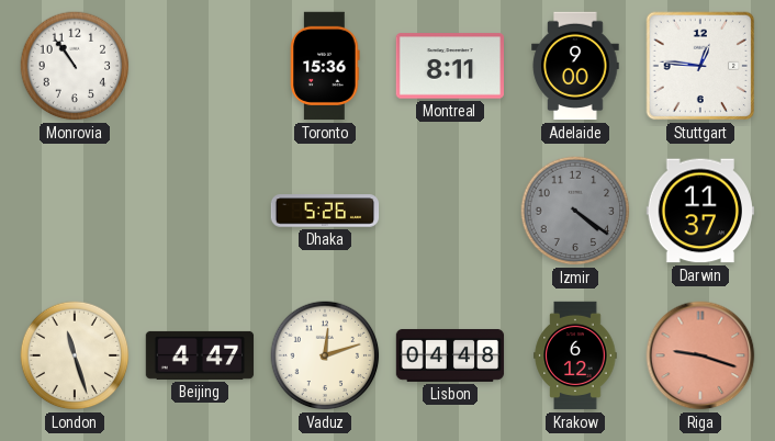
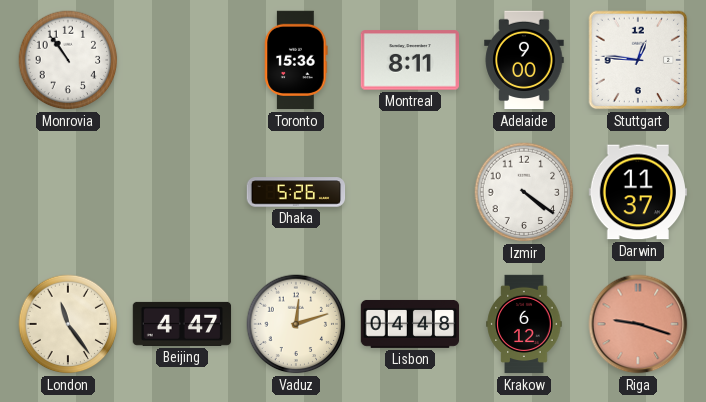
Izmir dial: grey -> white
London: 11:27 -> 11:24
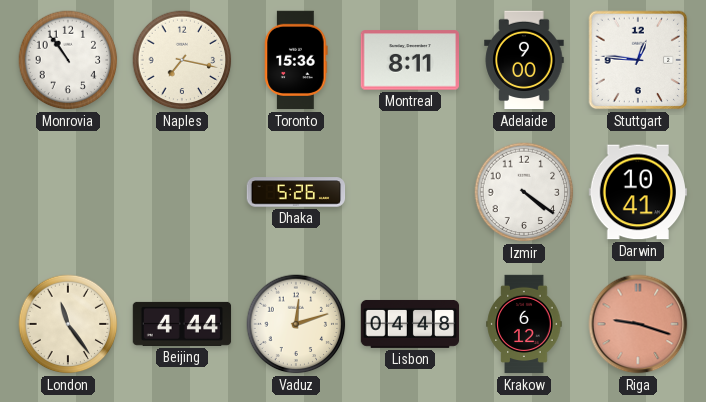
Naples: none -> 7:17
Darwin: 11:37 -> 10:41
Beijing: 4:47 -> 4:44
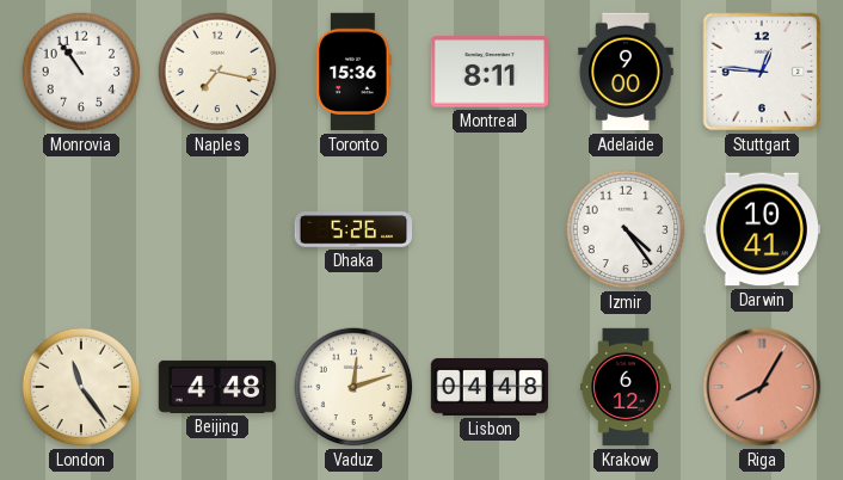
Izmir: 4:21 -> 4:24
Beijing: 4:44 -> 4:48
Riga: 9:18 -> 8:05
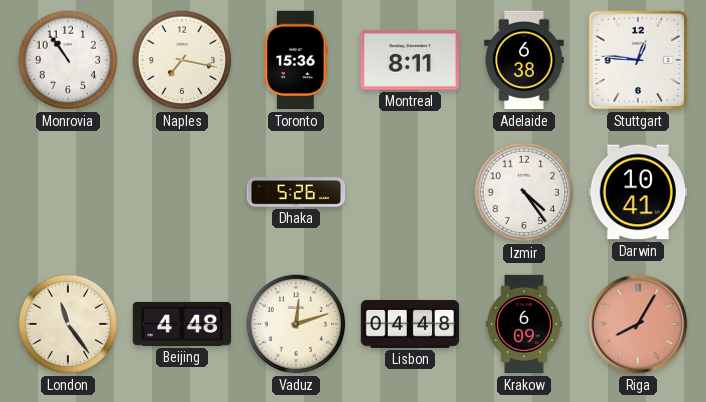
Adelaide: 9:00 -> 6:38
Krakow: 6:12 -> 6:09
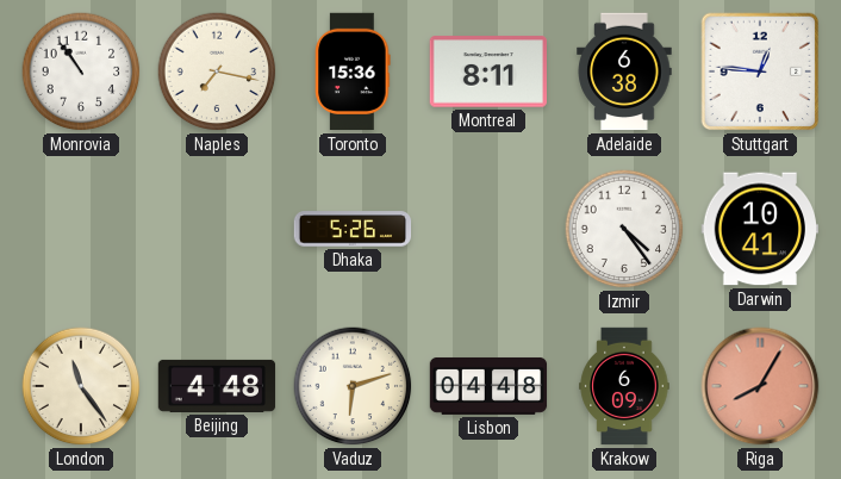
Vaduz: 12:12 -> 6:12
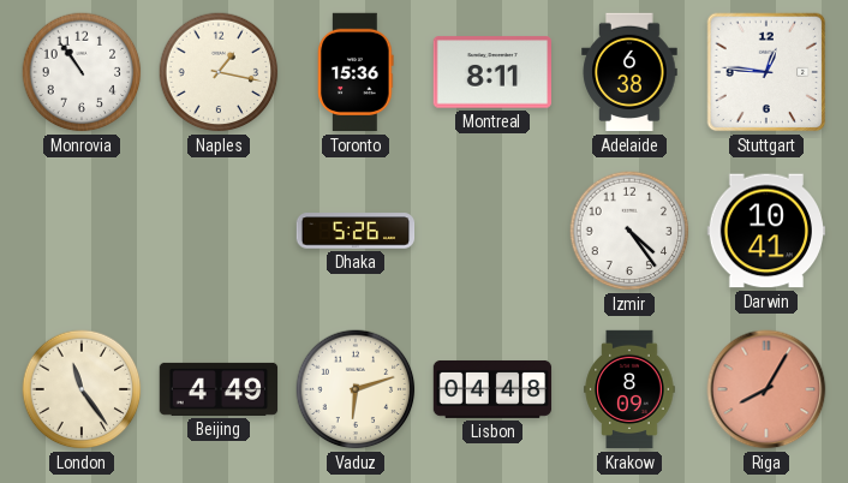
Naples: 7:17 -> 1:17
Beijing: 4:48 -> 4:49
Krakow: 6:09 -> 8:09
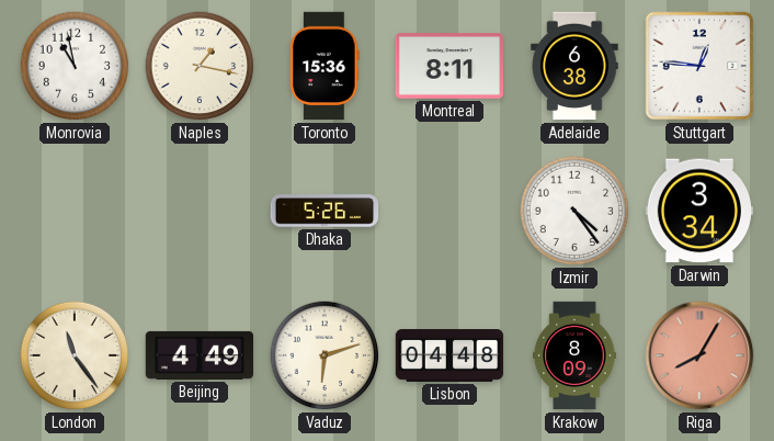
Monrovia: 10:54 -> 10:58
Darwin: 10:41 -> 3:34
